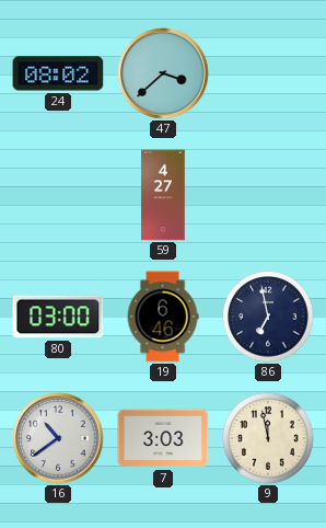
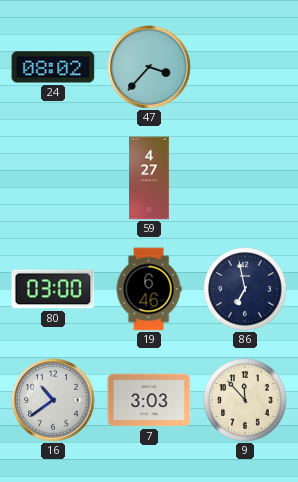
47: 3:38 -> 3:37
9: 11:58 -> 11:53
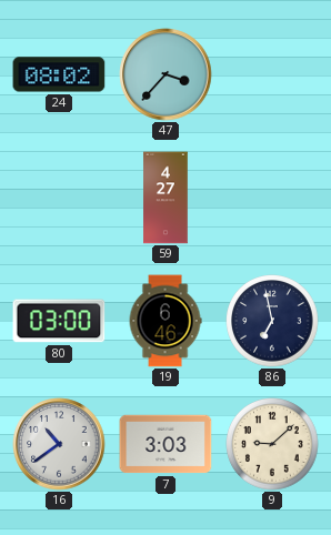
9: 11:53 -> 9:08
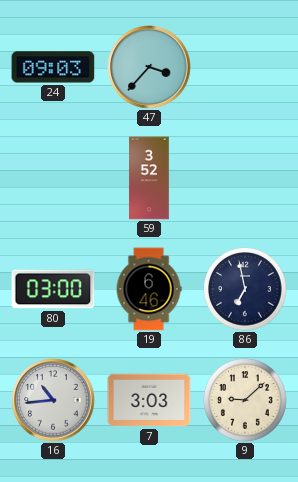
24: 08:02 -> 09:03
59: 4:27 -> 3:52
16: 10:39 -> 10:44
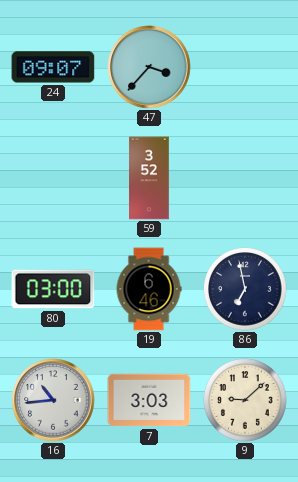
24: 09:03 -> 09:07
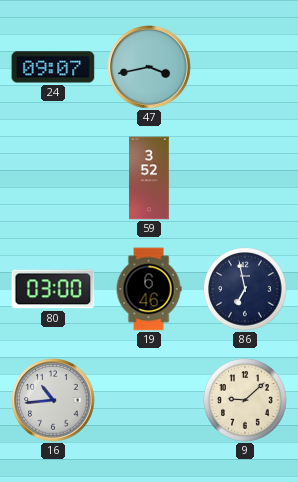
47: 3:37 -> 3:43
7: 3:03 -> none
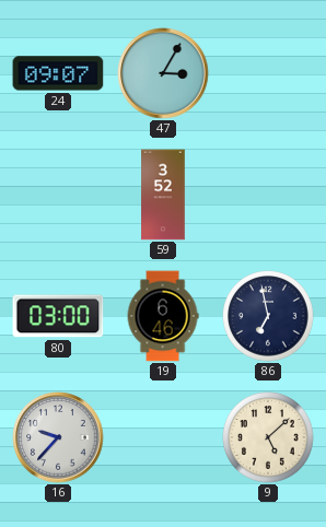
47: 3:43 -> 3:05
16: 10:44 -> 9:37
9: 9:08 -> 5:08
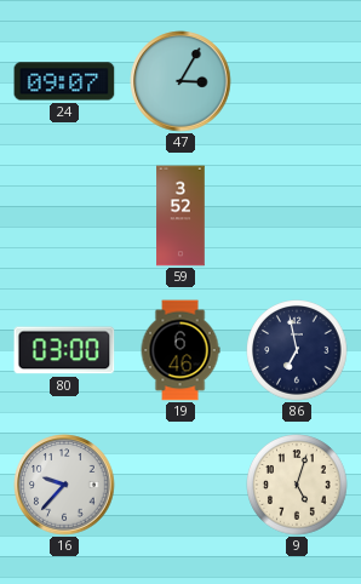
9: 5:08 -> 5:03
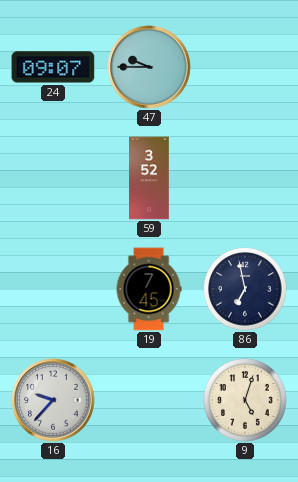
47: 3:05 -> 9:45
80: 03:00 -> none
19: 6:46 -> 7:45
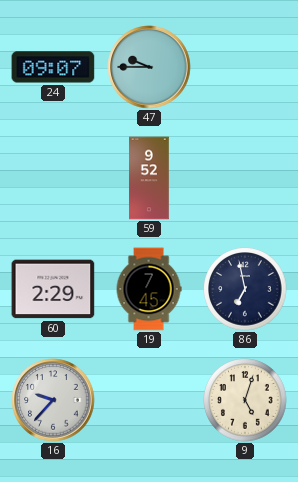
59: 3:52 -> 9:52
60: none -> 2:29
